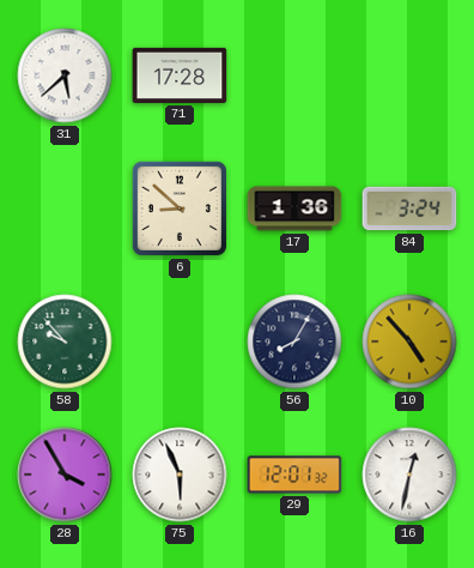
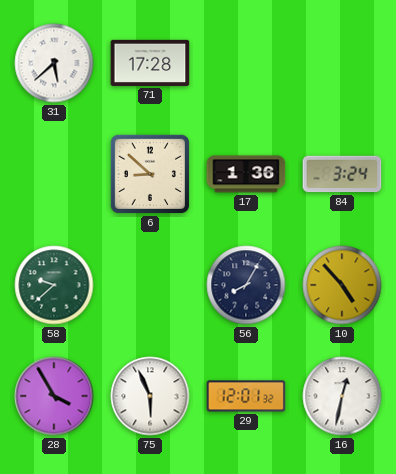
58: 9:53 -> 9:38
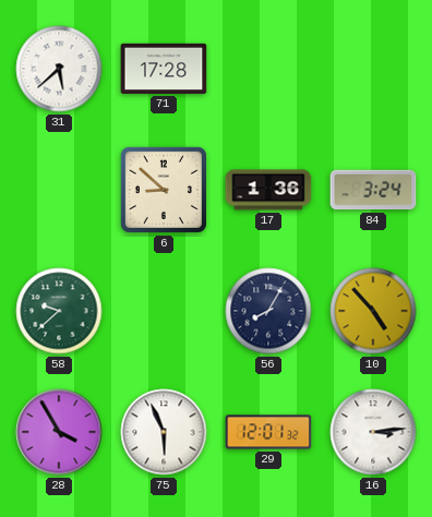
16: 12:32 -> 3:14
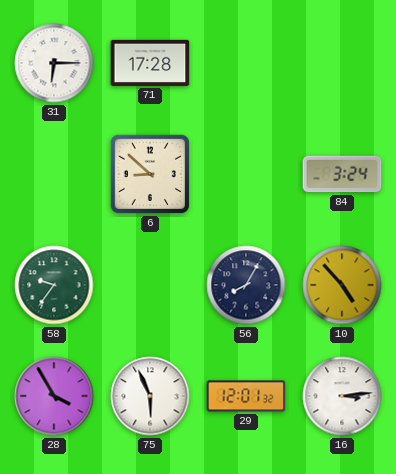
31: 5:38 -> 6:15
17: 1:36 -> none
58: 9:38 -> 9:36
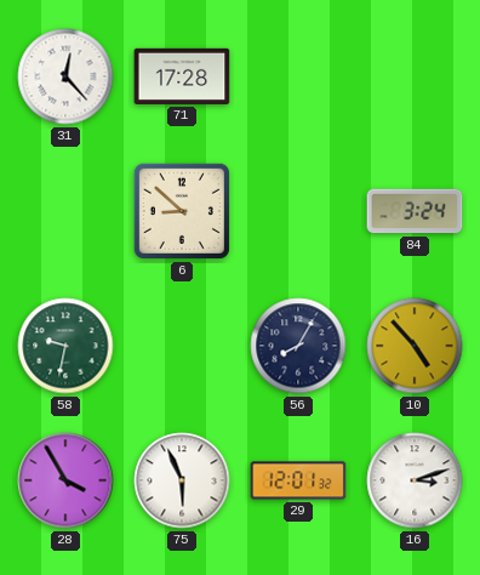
31: 6:15 -> 12:23
58: 9:36 -> 9:32
16: 3:14 -> 3:12
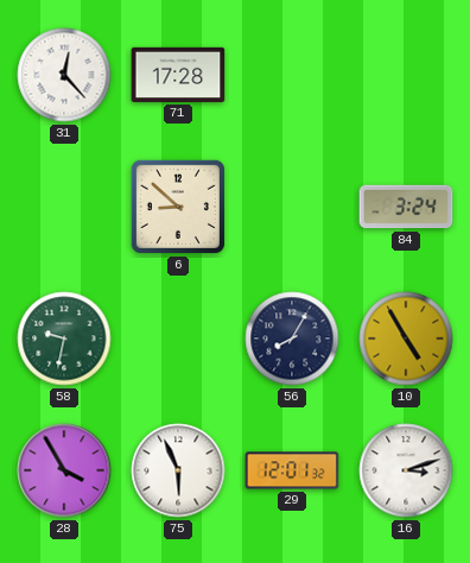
10: 4:53 -> 4:55
